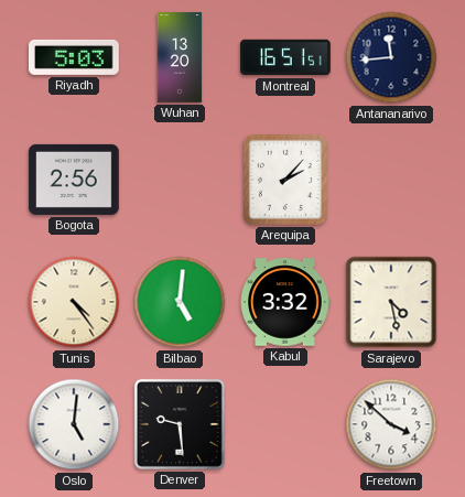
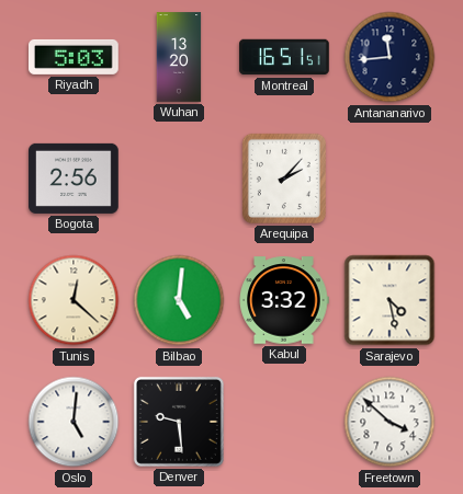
Tunis: 4:24 -> 12:22
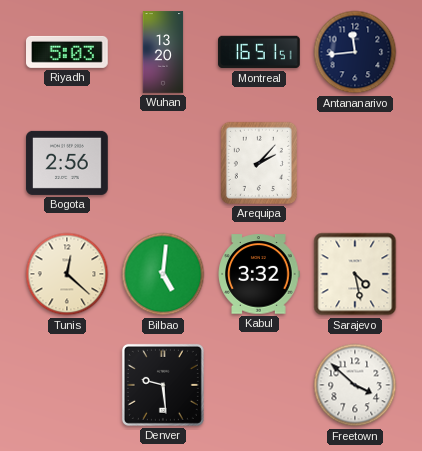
Oslo: 5:01 -> none
